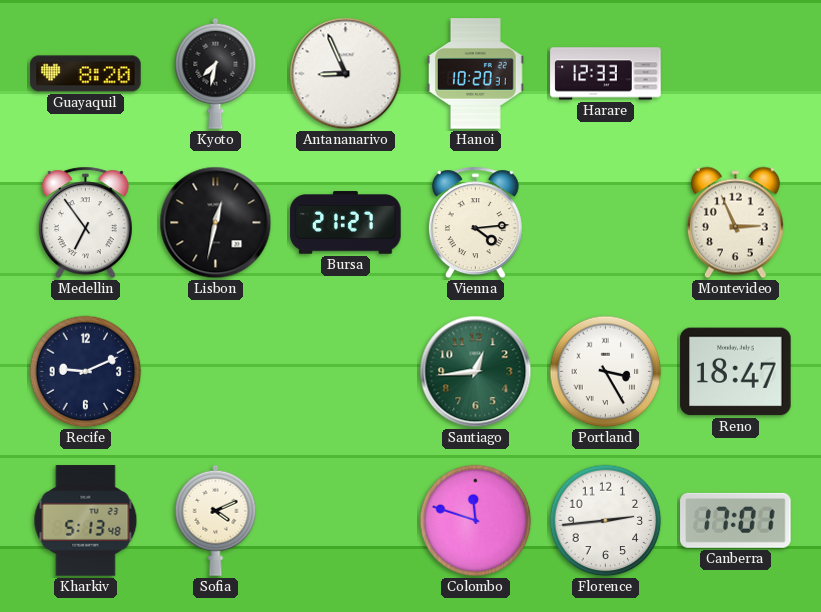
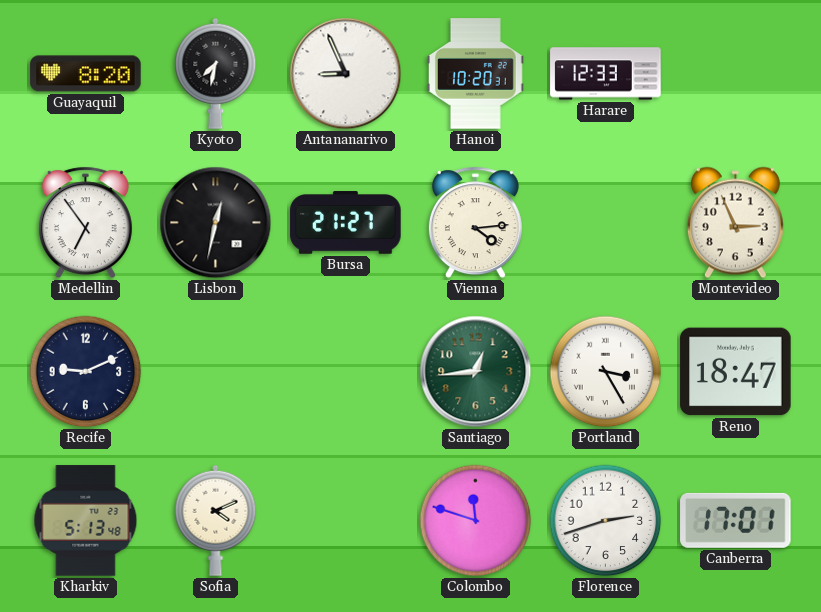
Florence: 2:44 -> 2:42
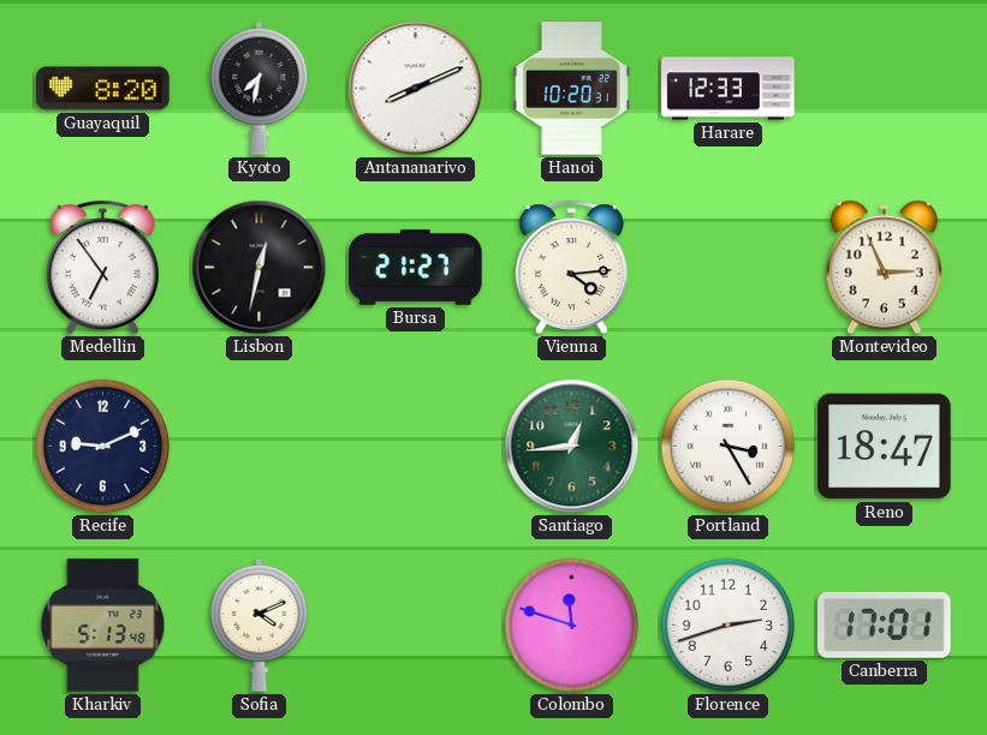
Antananarivo: 8:56 -> 8:11
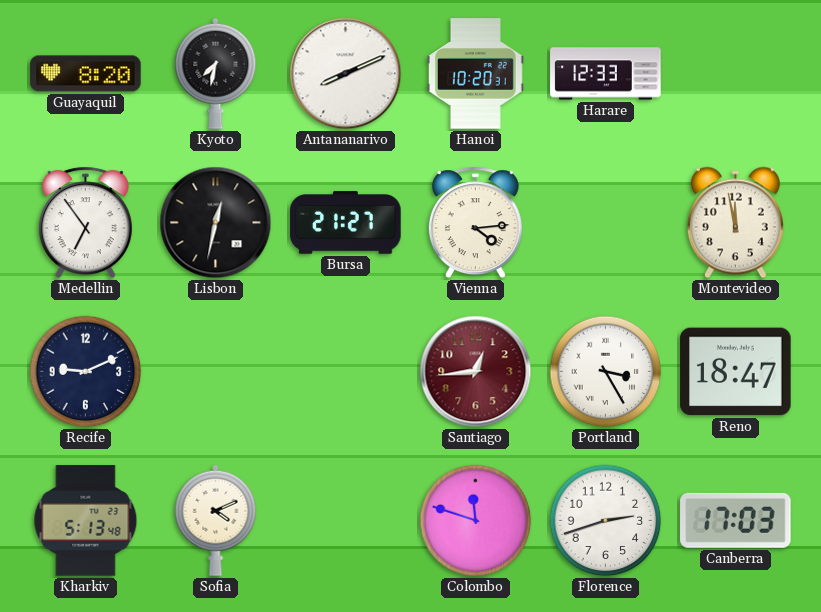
Montevideo: 2:56 -> 11:58
Santiago dial: green -> burgundy
Canberra: 17:01 -> 17:03
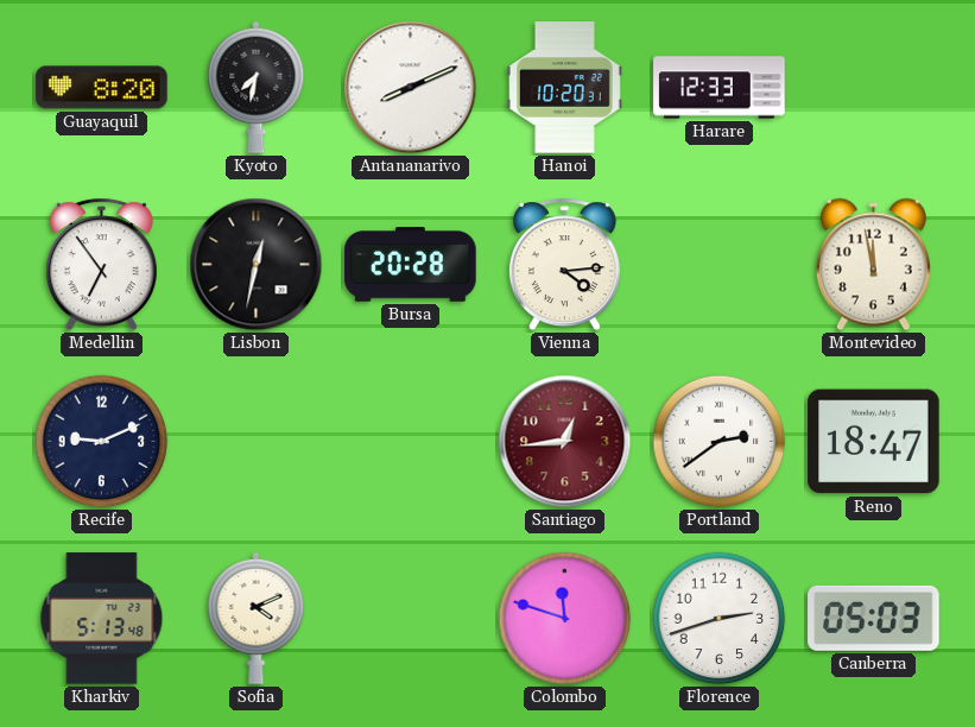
Bursa: 21:27 -> 20:28
Portland: 3:25 -> 2:39
Canberra: 17:03 -> 05:03
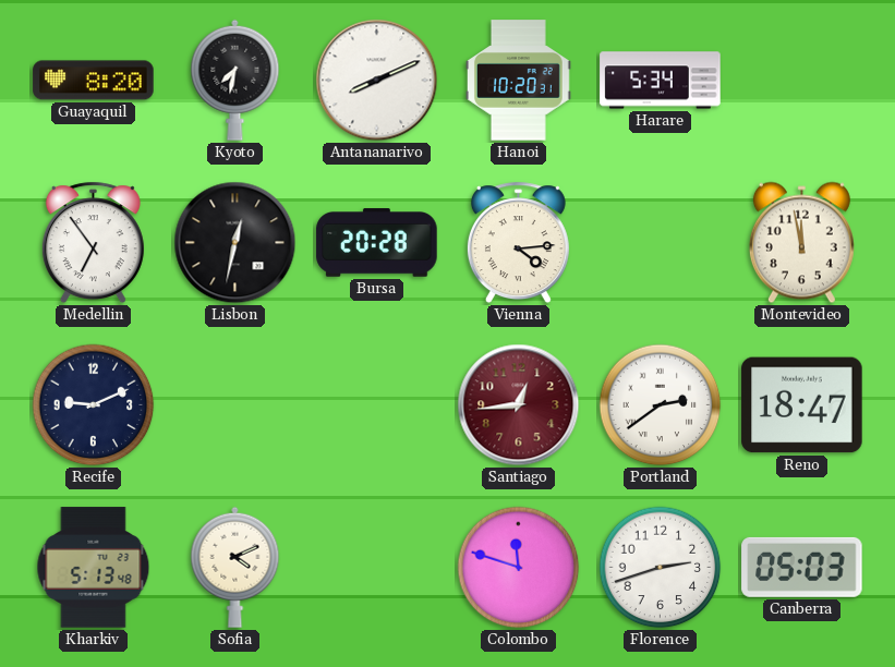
Harare: 12:33 -> 5:34
